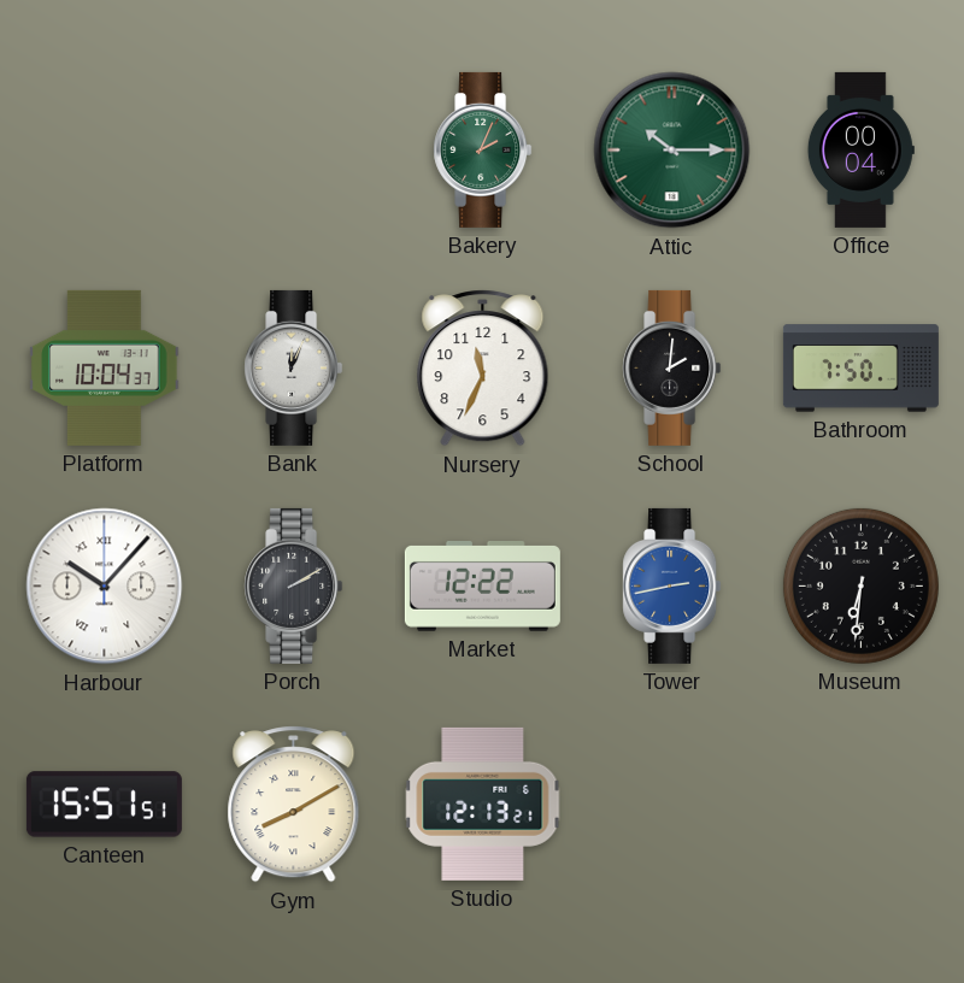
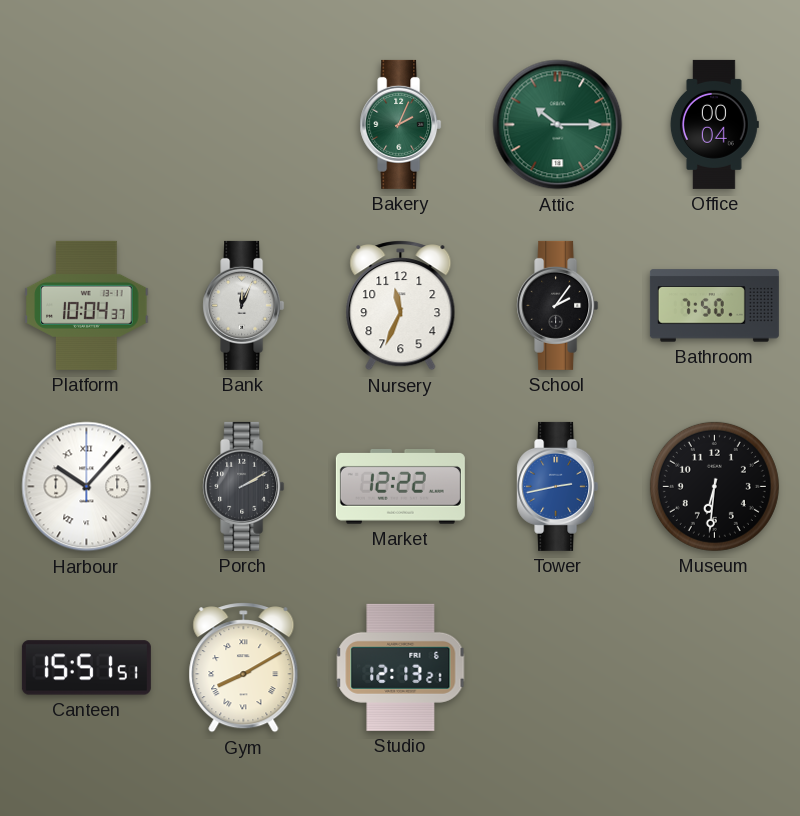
School: 2:01 -> 2:06
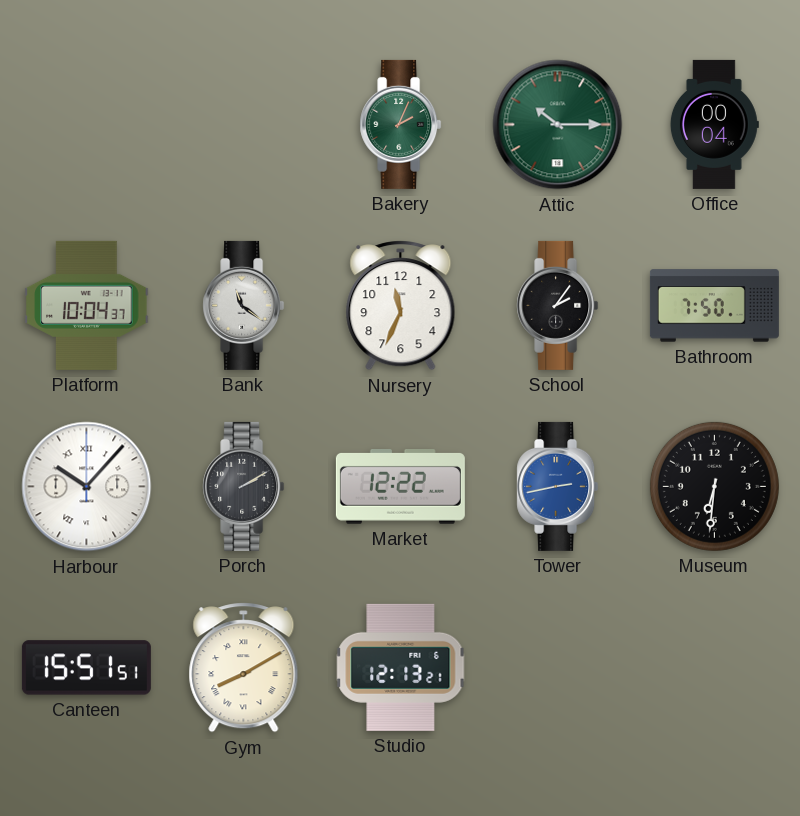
Bank: 12:04 -> 11:21
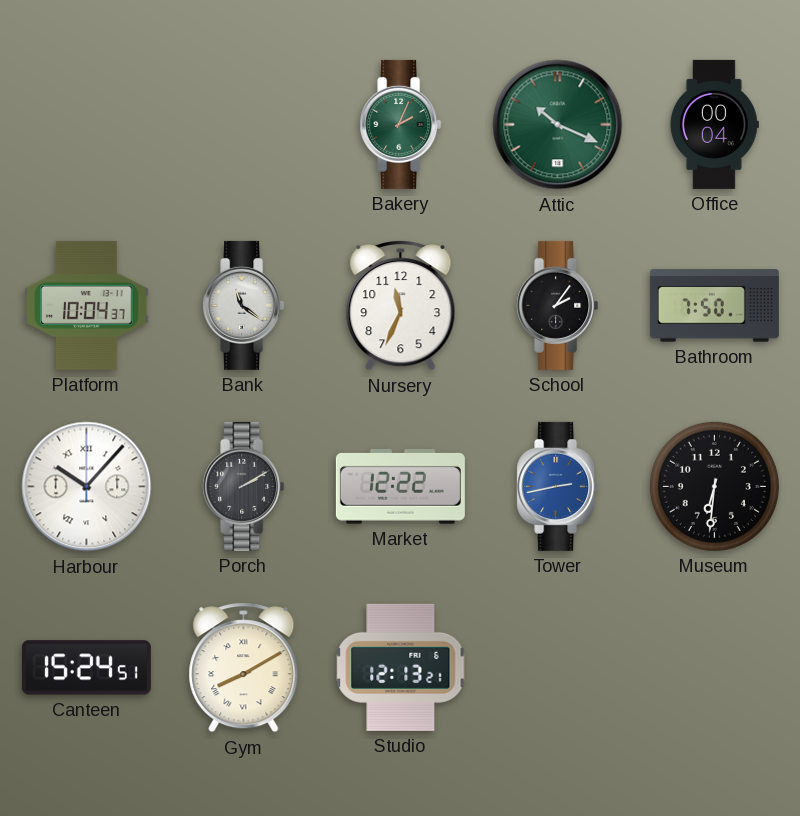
Attic: 10:15 -> 10:19
Canteen: 15:51 -> 15:24
